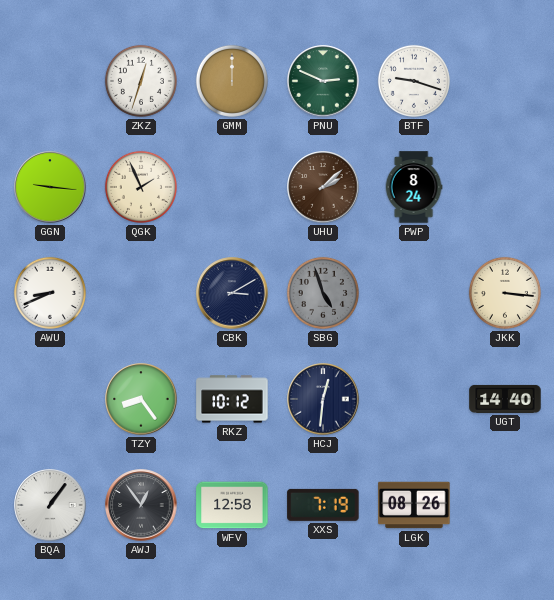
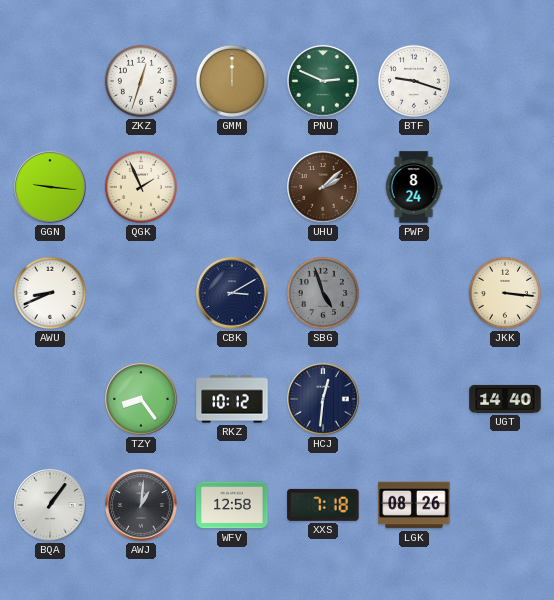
AWJ: 12:54 -> 1:01
XXS: 7:19 -> 7:18
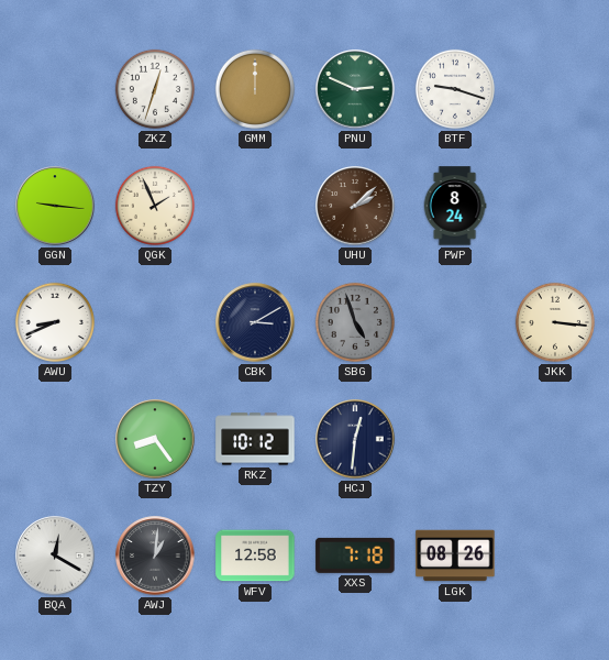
UGT: 14:40 -> none
BQA: 1:06 -> 12:20
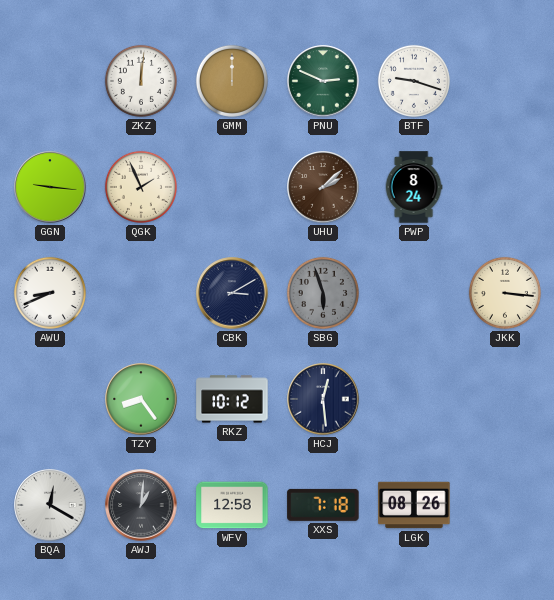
ZKZ: 12:33 -> 12:01
SBG: 4:57 -> 5:57
HCJ: 12:31 -> 12:29
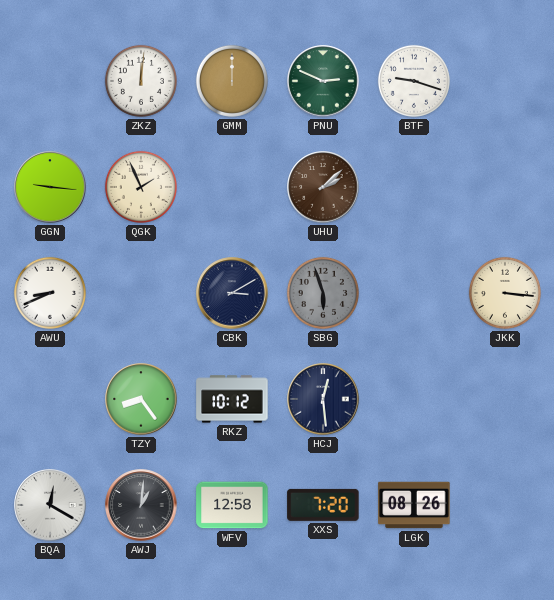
PWP: 8:24 -> none
XXS: 7:18 -> 7:20
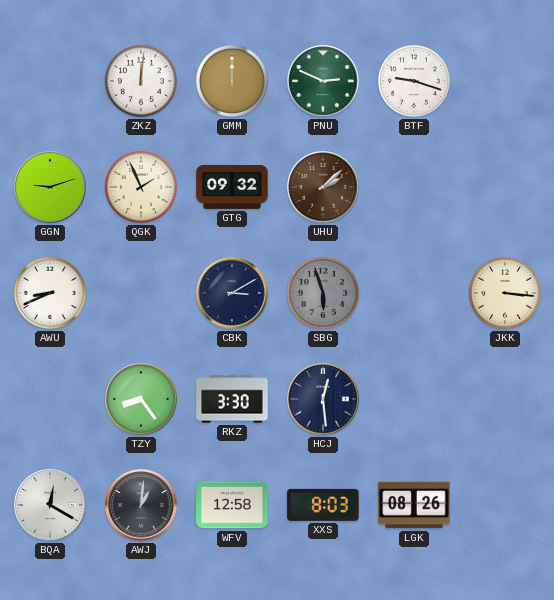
GGN: 9:16 -> 9:12
GTG: none -> 09:32
RKZ: 10:12 -> 3:30
XXS: 7:20 -> 8:03
